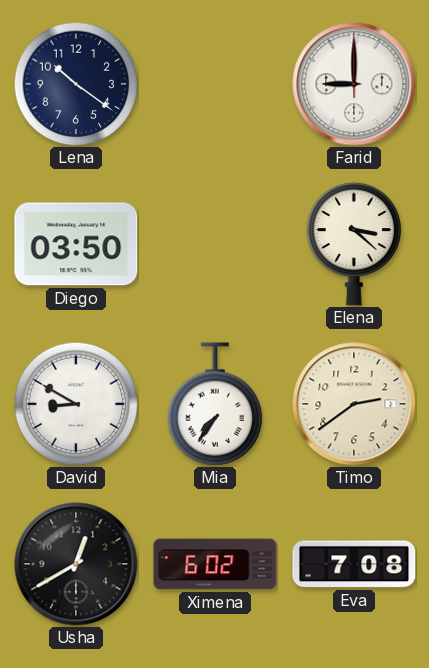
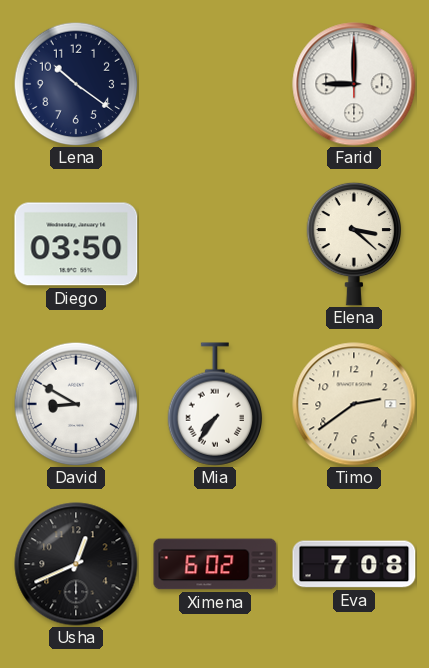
Usha: 12:40 -> 12:41
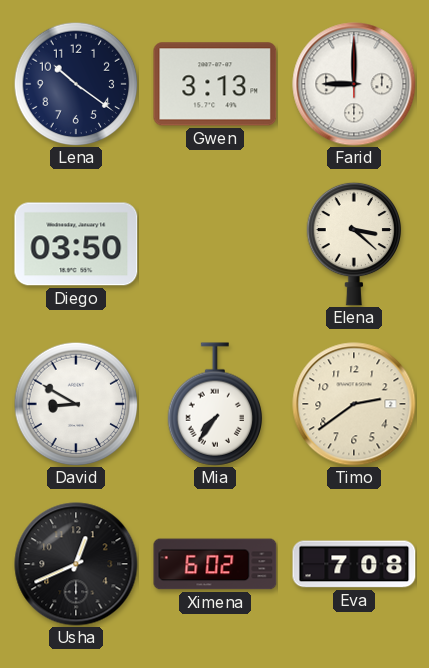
Gwen: none -> 3:13
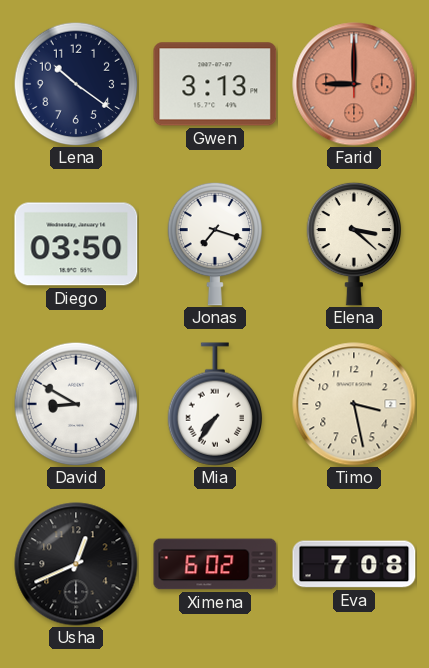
Farid dial: white -> salmon
Jonas: none -> 7:18
Timo: 2:39 -> 3:28
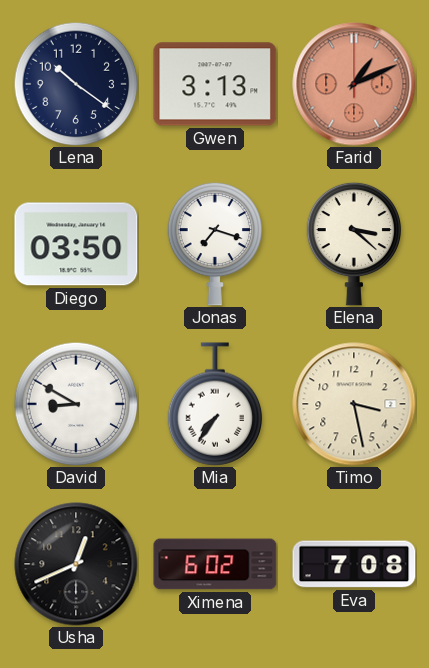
Farid: 9:00 -> 1:11
